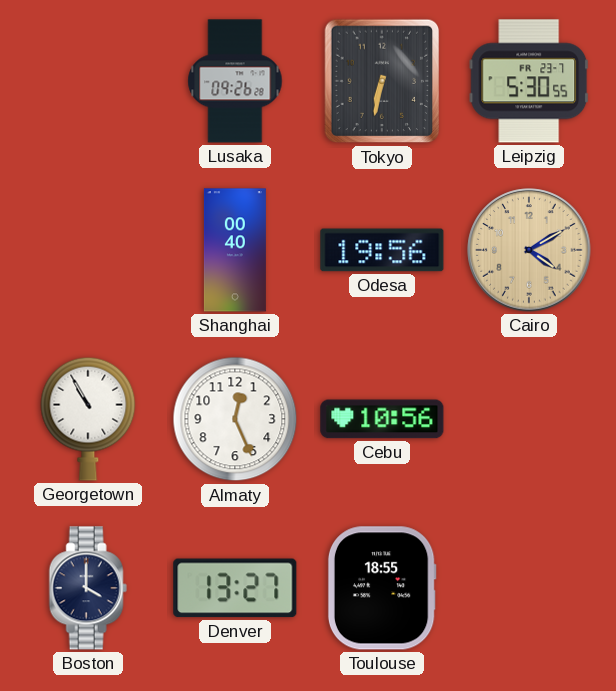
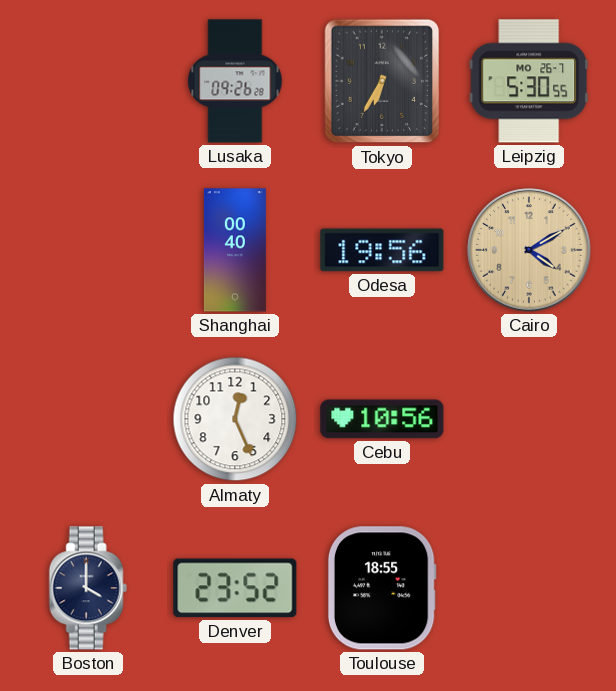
Tokyo: 6:32 -> 6:35
Leipzig date: FR 23-7 -> MO 26-7
Georgetown: 10:55 -> none
Denver: 13:27 -> 23:52
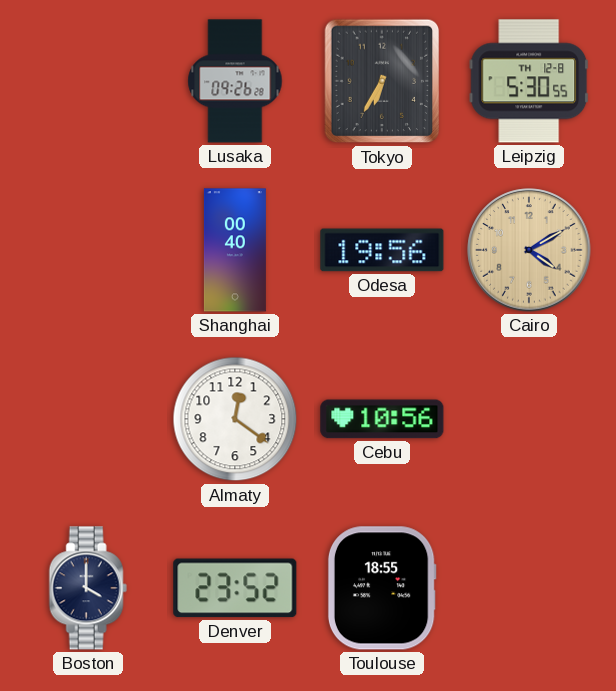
Leipzig date: MO 26-7 -> TH 12-8
Almaty: 12:26 -> 12:21
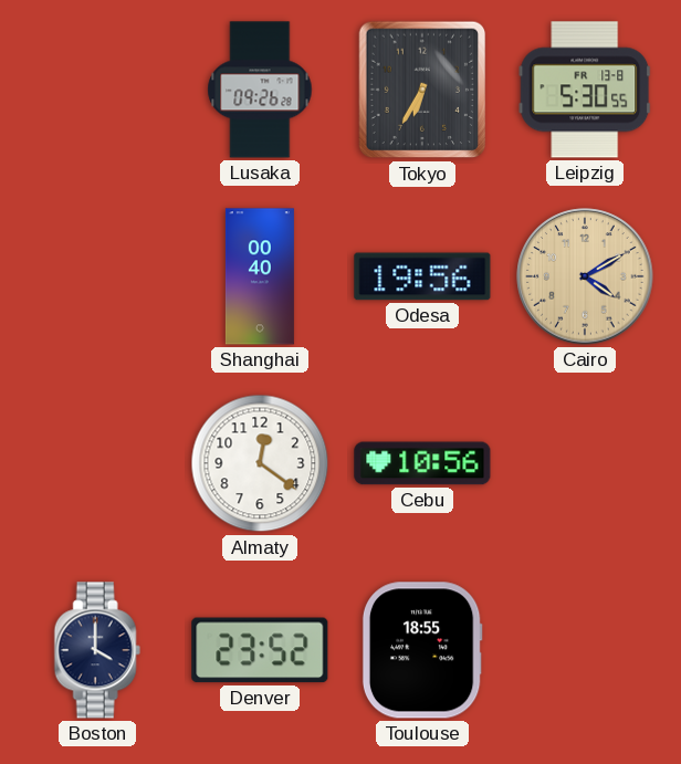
Leipzig date: TH 12-8 -> FR 13-8
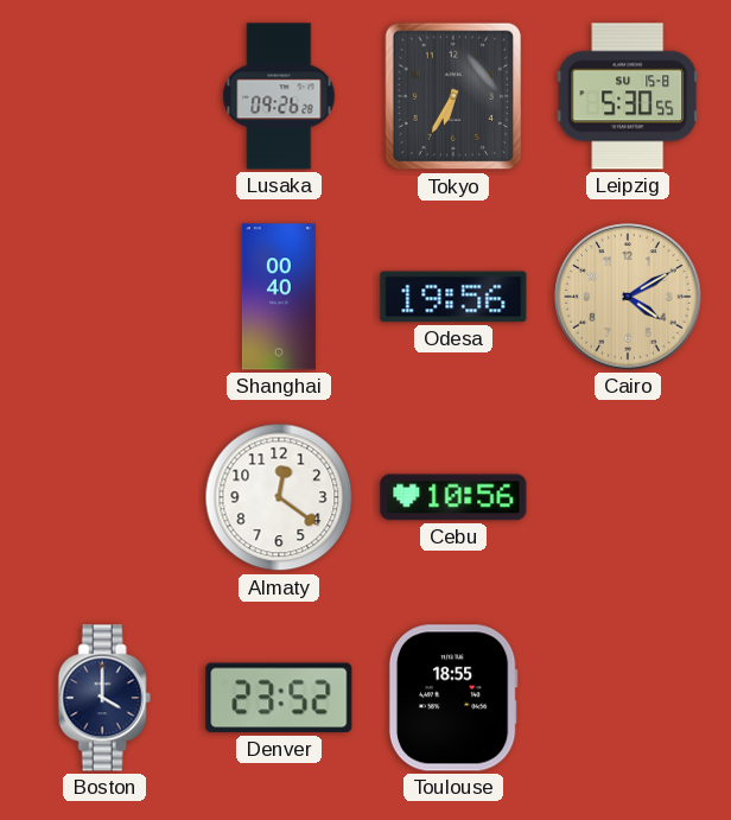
Leipzig date: FR 13-8 -> SU 15-8
